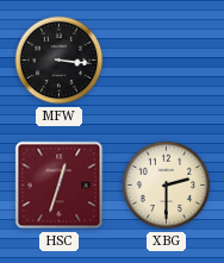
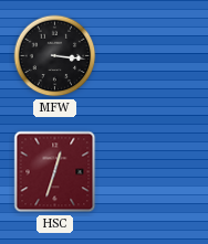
XBG: 2:30 -> none
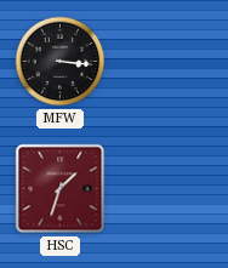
HSC: 12:33 -> 1:33
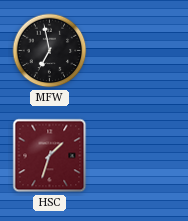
MFW: 3:16 -> 6:58
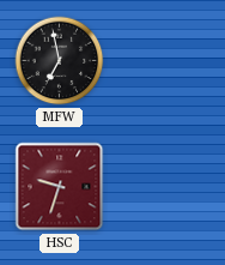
HSC: 1:33 -> 9:33
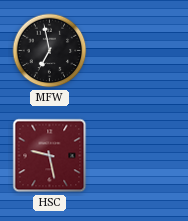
HSC: 9:33 -> 9:28
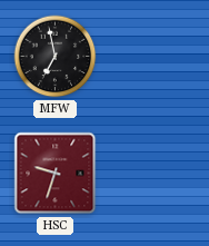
HSC: 9:28 -> 9:33
